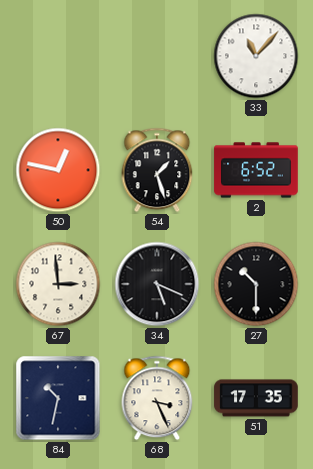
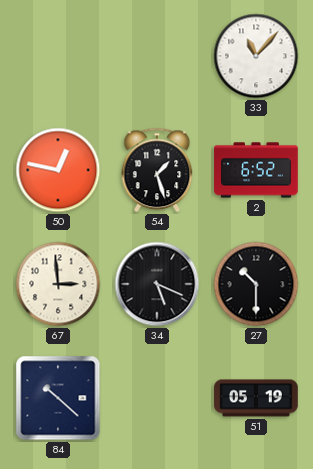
84: 10:32 -> 10:22
68: 3:26 -> none
51: 17:35 -> 05:19
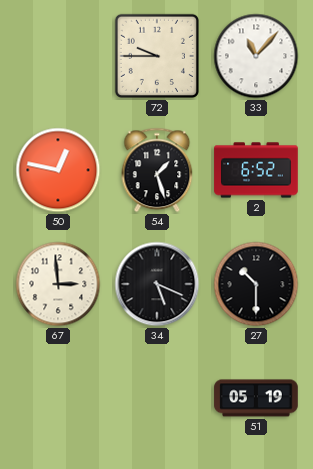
72: none -> 9:45
84: 10:22 -> none
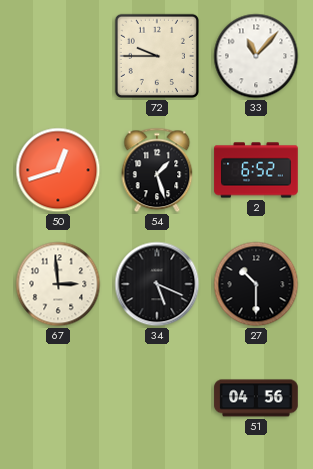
50: 12:47 -> 12:42
51: 05:19 -> 04:56
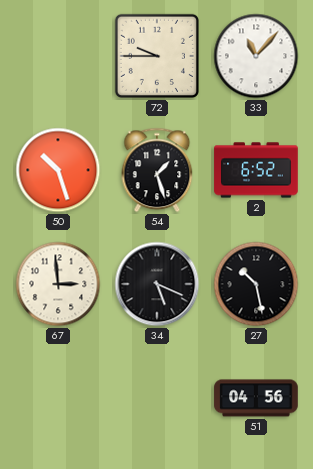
50: 12:42 -> 10:27
27: 10:30 -> 10:28
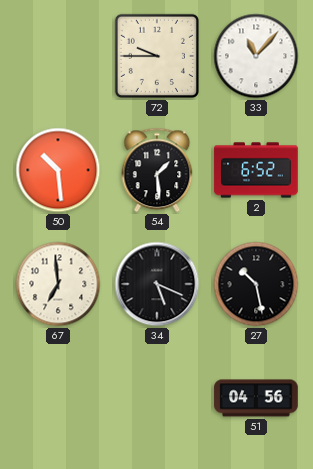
50: 10:27 -> 10:29
54: 1:27 -> 1:29
67: 2:59 -> 6:59
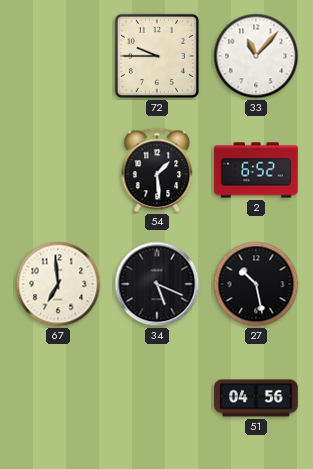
50: 10:29 -> none
